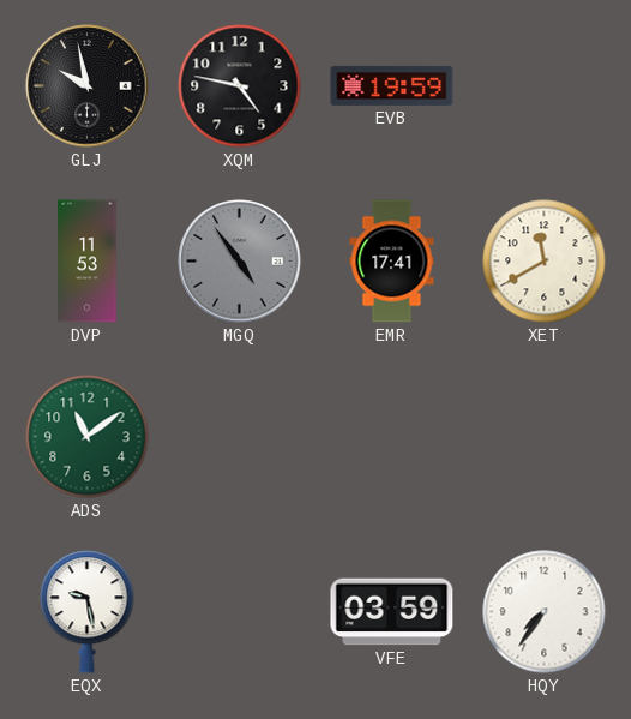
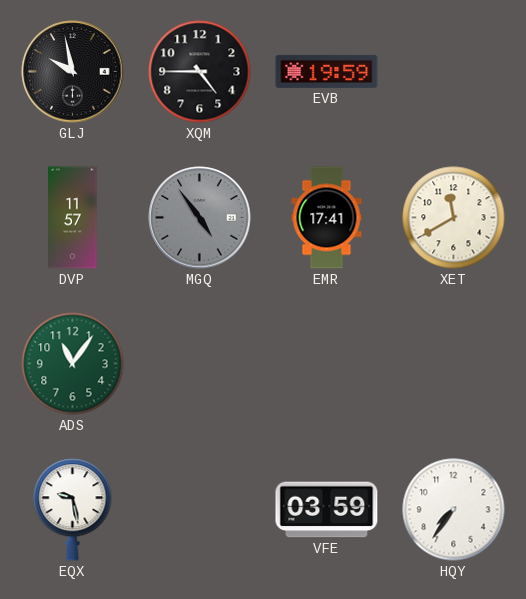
XQM: 4:47 -> 4:45
DVP: 11:53 -> 11:57
ADS: 11:09 -> 11:06
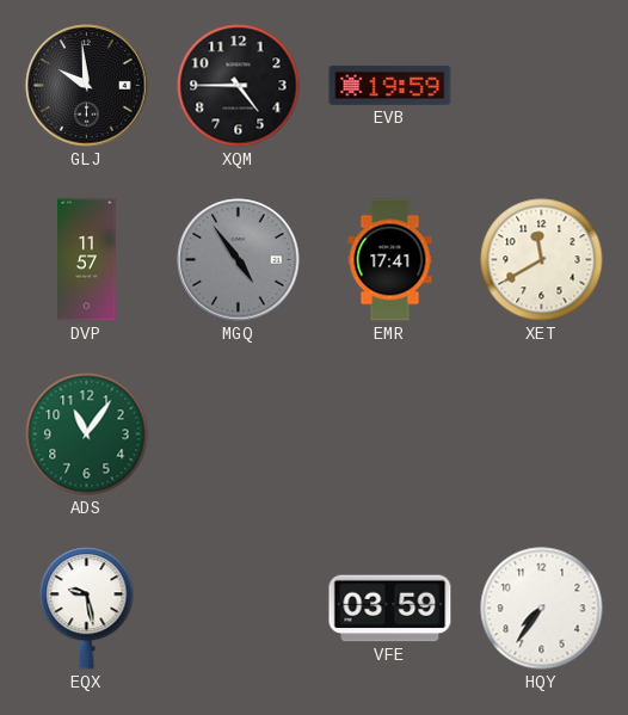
GLJ: 9:58 -> 9:59
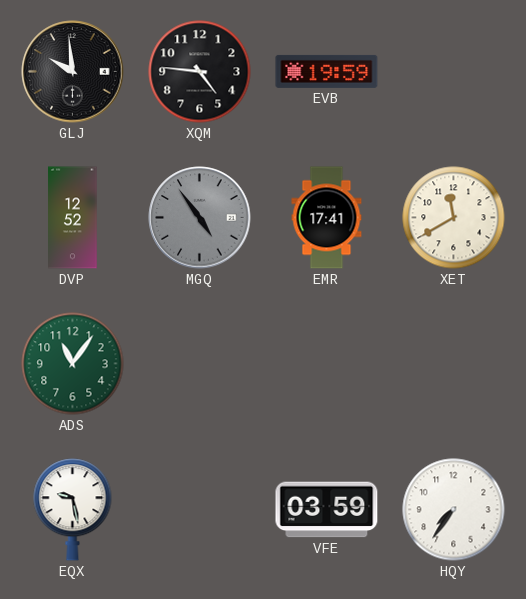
XQM: 4:45 -> 4:46
DVP: 11:57 -> 12:52
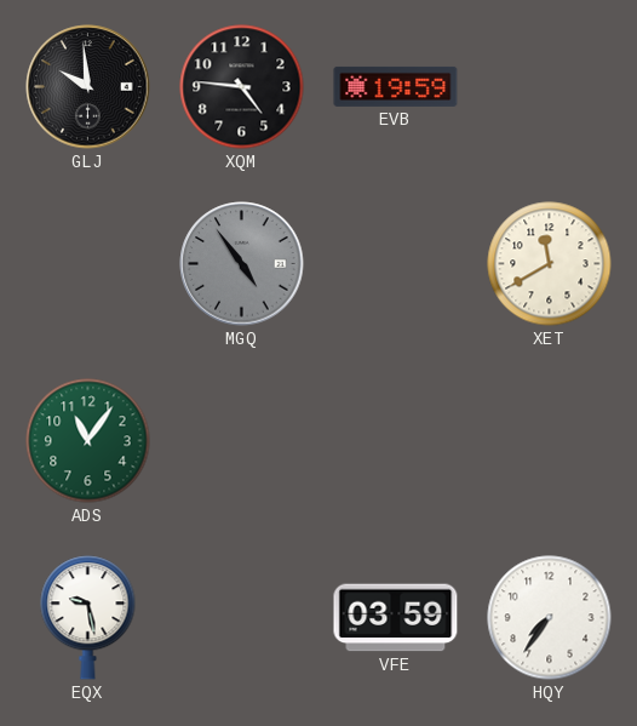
DVP: 12:52 -> none
EMR: 17:41 -> none
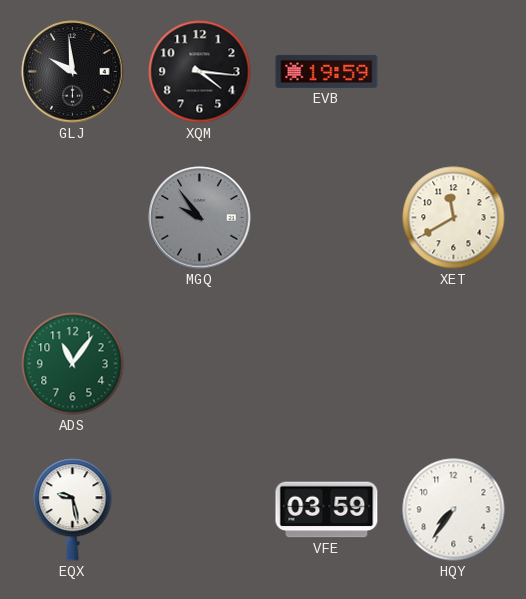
XQM: 4:46 -> 4:16
MGQ: 4:54 -> 9:54
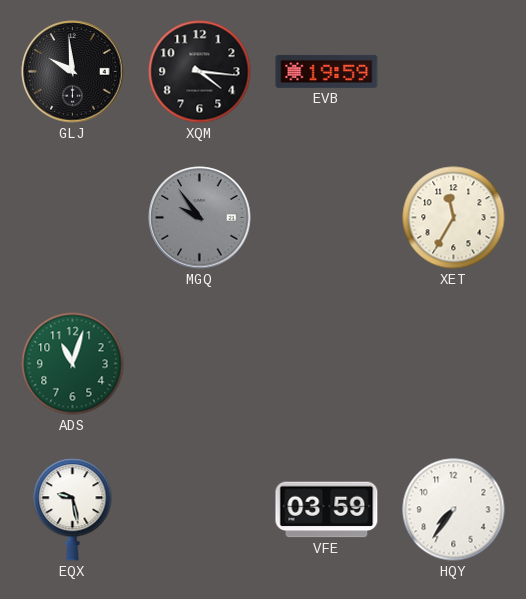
XET: 11:40 -> 11:35
ADS: 11:06 -> 11:03
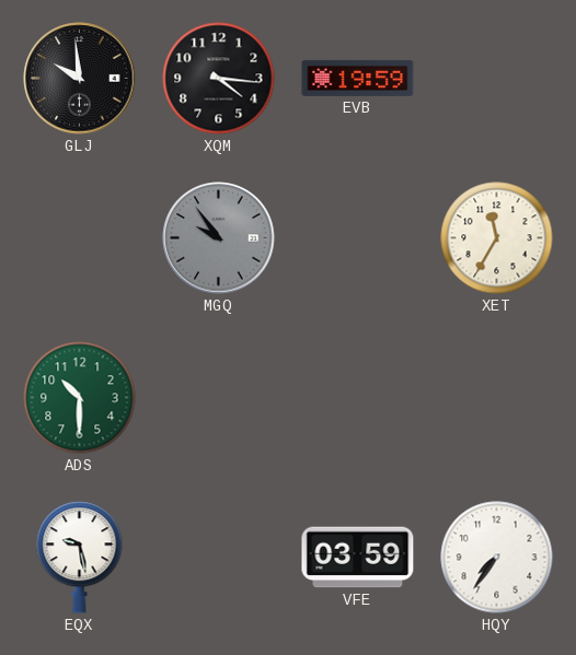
ADS: 11:03 -> 10:30
